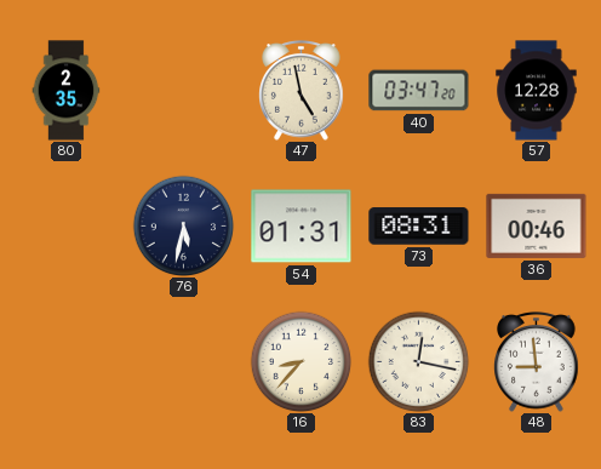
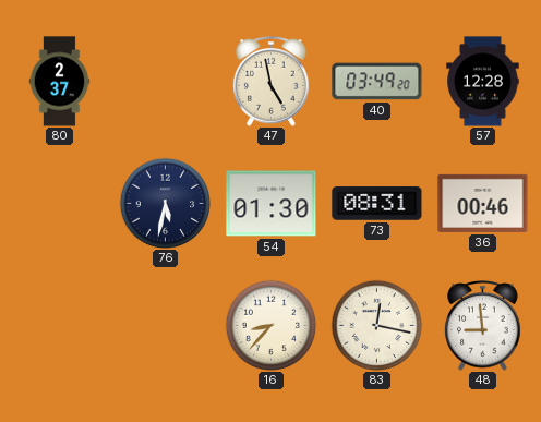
80: 2:35 -> 2:37
40: 03:47 -> 03:49
54: 01:31 -> 01:30
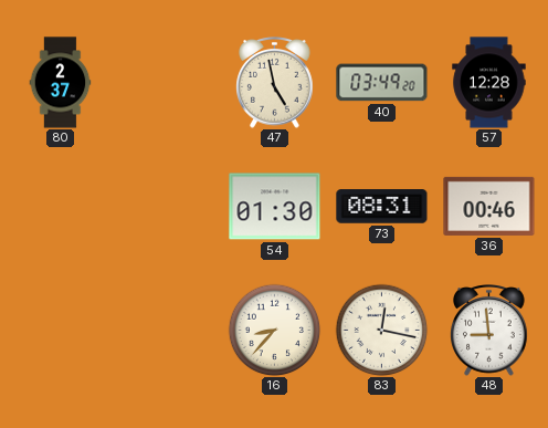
76: 5:32 -> none
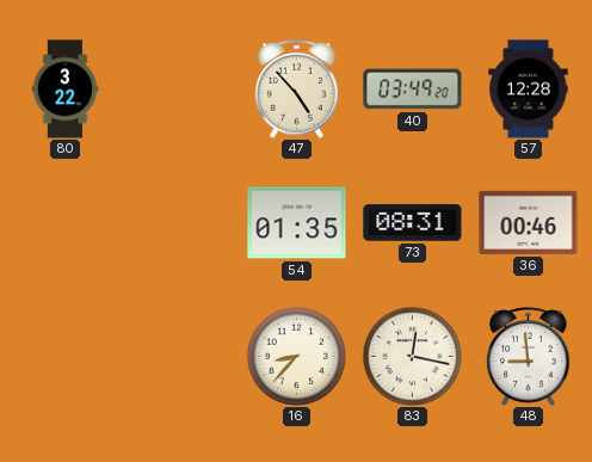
80: 2:37 -> 3:22
47: 4:58 -> 4:53
54: 01:30 -> 01:35
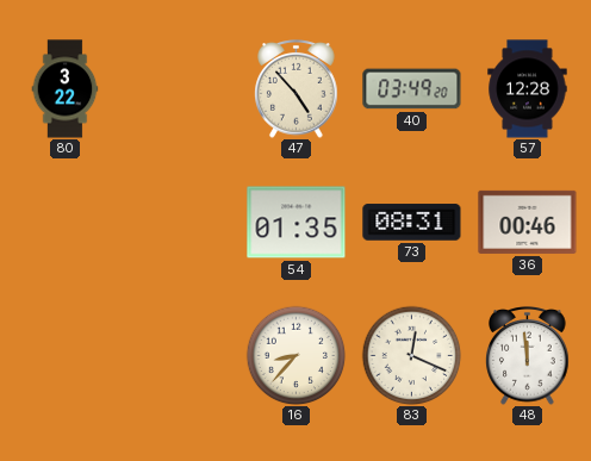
83: 12:17 -> 12:19
48: 8:59 -> 11:59
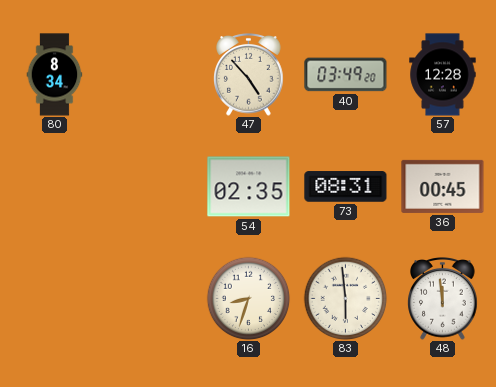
80: 3:22 -> 8:34
54: 01:35 -> 02:35
36: 00:46 -> 00:45
16: 8:37 -> 8:33
83: 12:19 -> 5:59
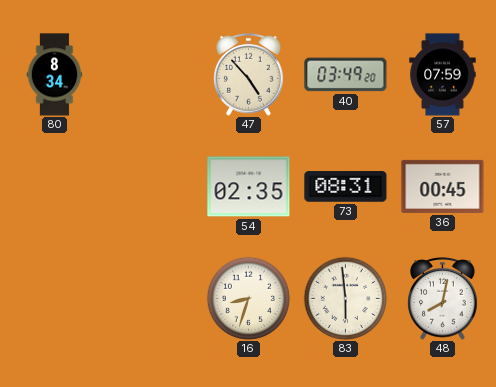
57: 12:28 -> 07:59
48: 11:59 -> 8:02
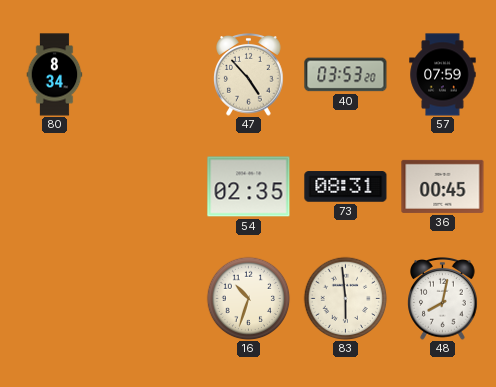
40: 03:49 -> 03:53
16: 8:33 -> 10:33
